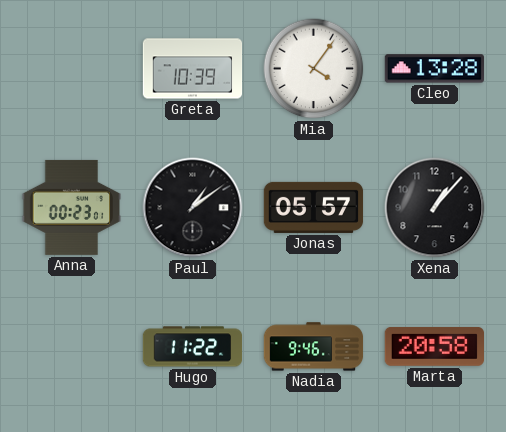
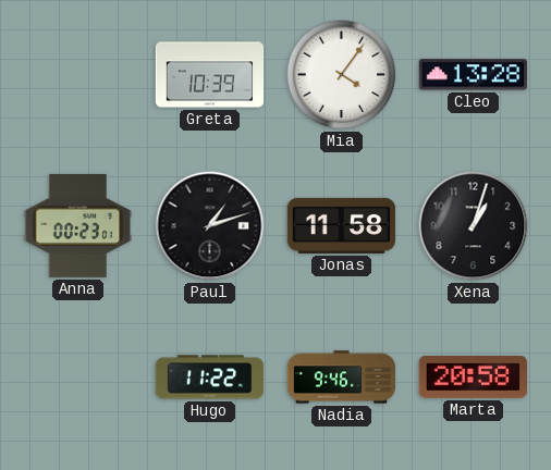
Paul: 1:09 -> 1:12
Jonas: 05:57 -> 11:58
Xena: 1:07 -> 1:03
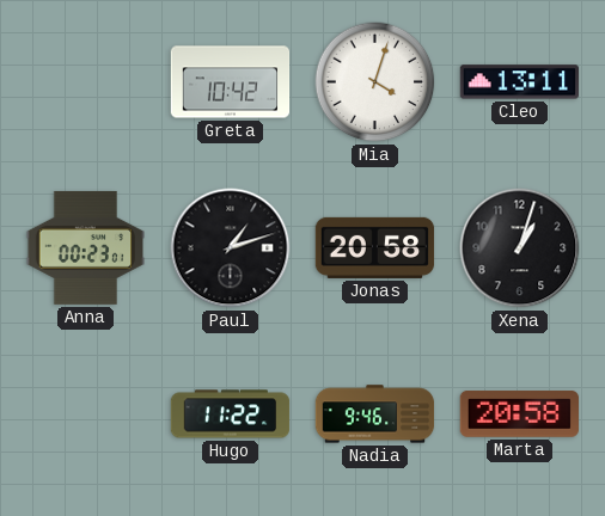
Greta: 10:39 -> 10:42
Mia: 4:06 -> 4:03
Cleo: 13:28 -> 13:11
Jonas: 11:58 -> 20:58
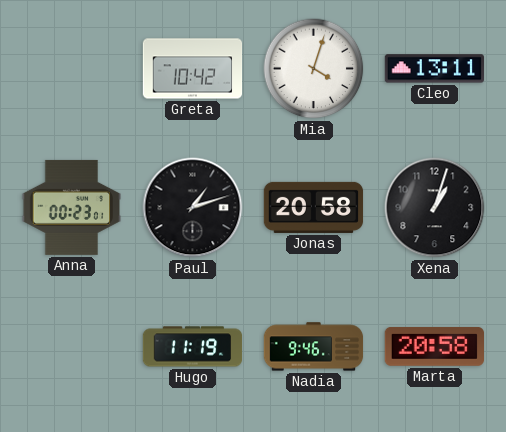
Hugo: 11:22 -> 11:19
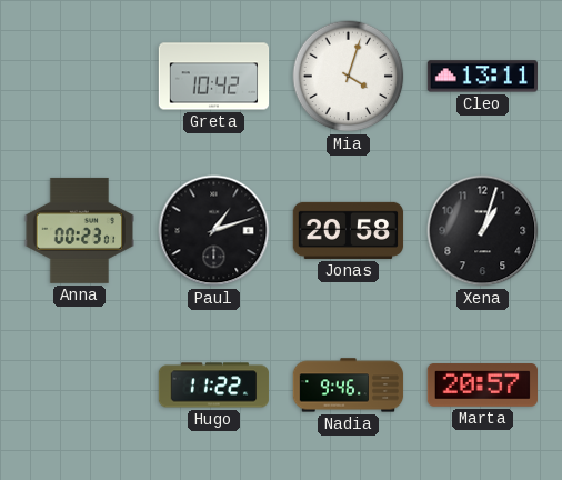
Hugo: 11:19 -> 11:22
Marta: 20:58 -> 20:57
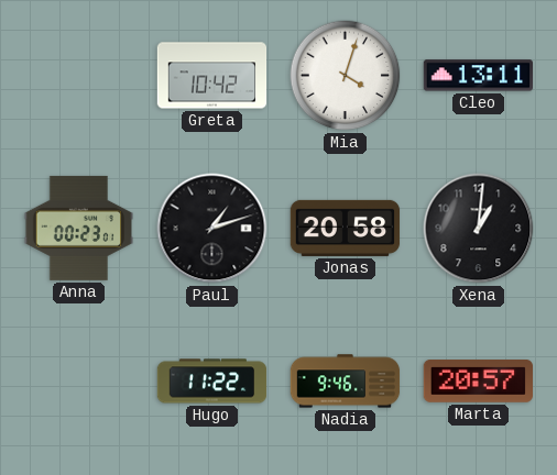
Xena: 1:03 -> 1:01
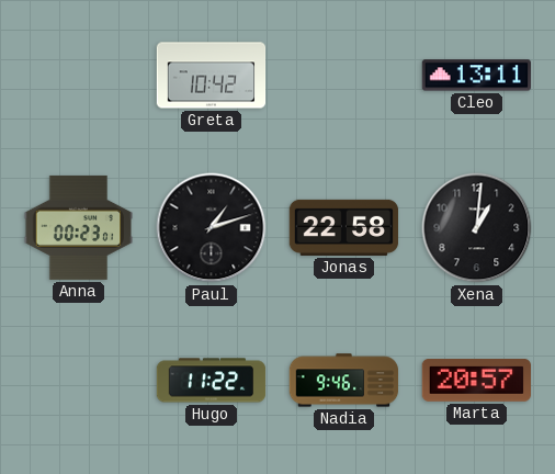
Mia: 4:03 -> none
Jonas: 20:58 -> 22:58
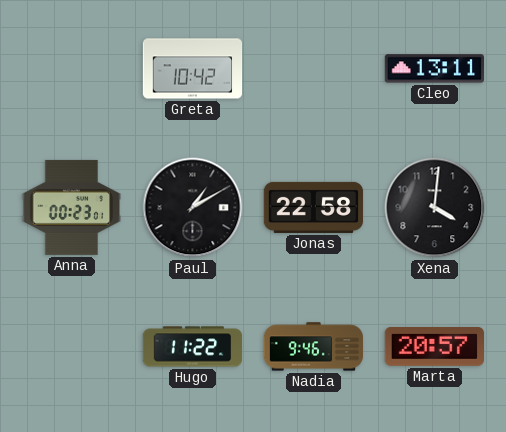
Paul: 1:12 -> 1:10
Xena: 1:01 -> 4:01
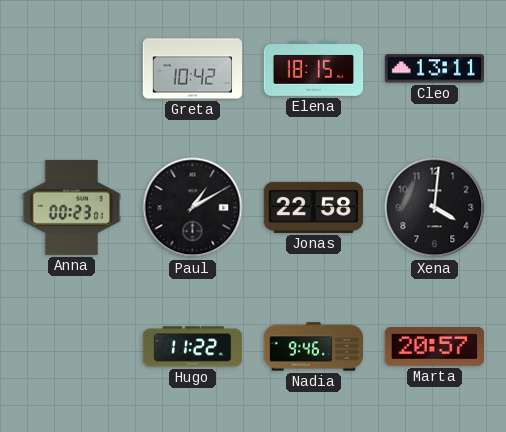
Elena: none -> 18:15
